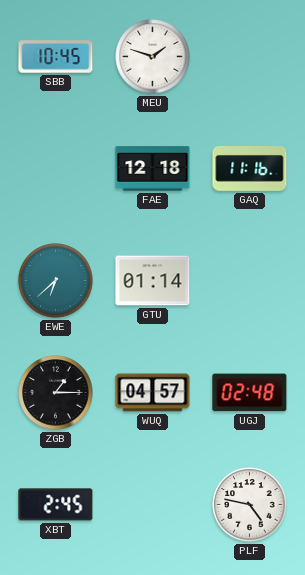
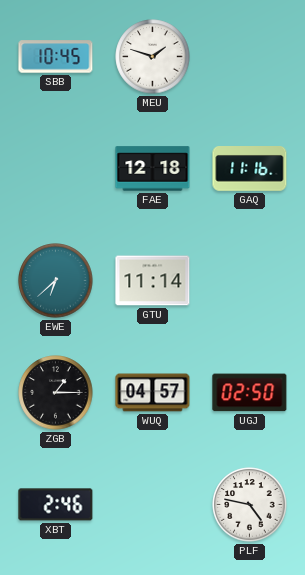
GTU: 01:14 -> 11:14
UGJ: 02:48 -> 02:50
XBT: 2:45 -> 2:46
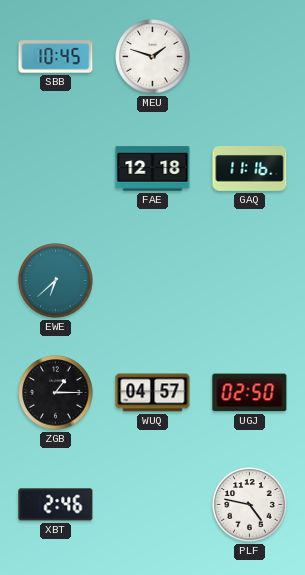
GTU: 11:14 -> none
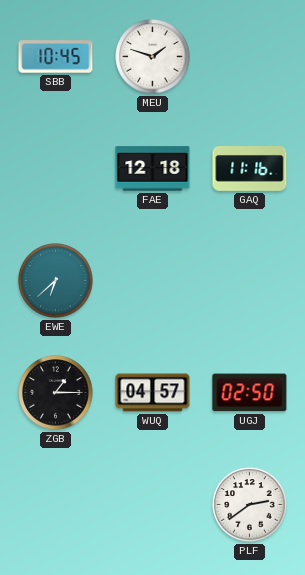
XBT: 2:46 -> none
PLF: 4:47 -> 2:39
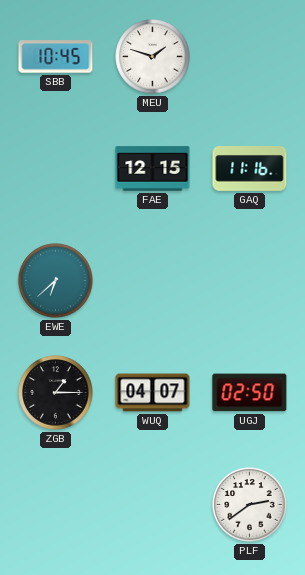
FAE: 12:18 -> 12:15
WUQ: 04:57 -> 04:07
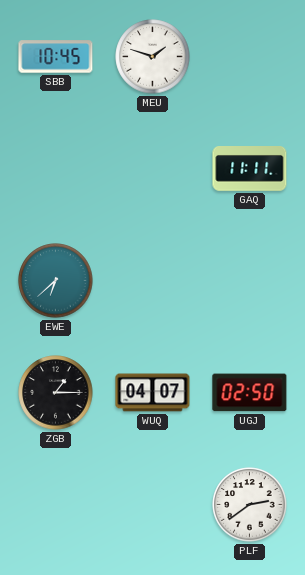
FAE: 12:15 -> none
GAQ: 11:16 -> 11:11
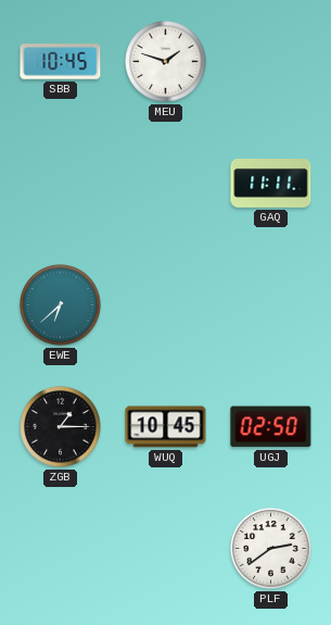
WUQ: 04:07 -> 10:45
